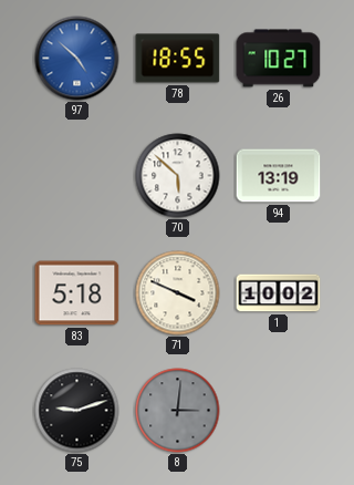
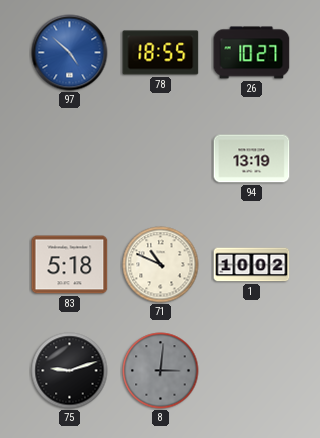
70: 5:52 -> none
71: 3:49 -> 10:49
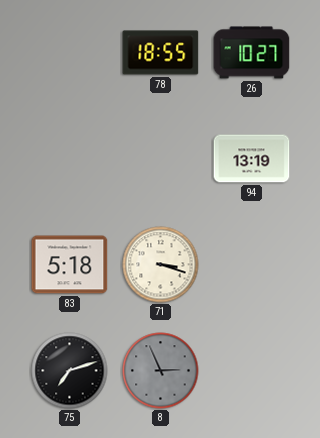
97: 4:52 -> none
71: 10:49 -> 3:18
1: 10:02 -> none
75: 9:12 -> 7:12
8: 3:01 -> 2:56
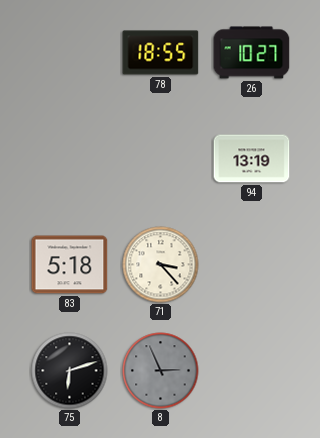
71: 3:18 -> 3:23
75: 7:12 -> 6:12
